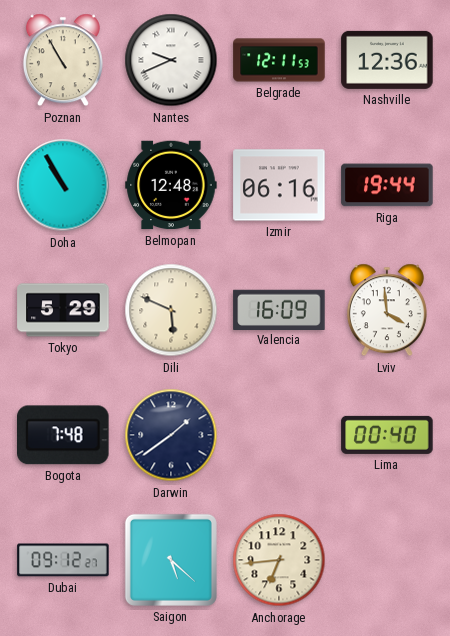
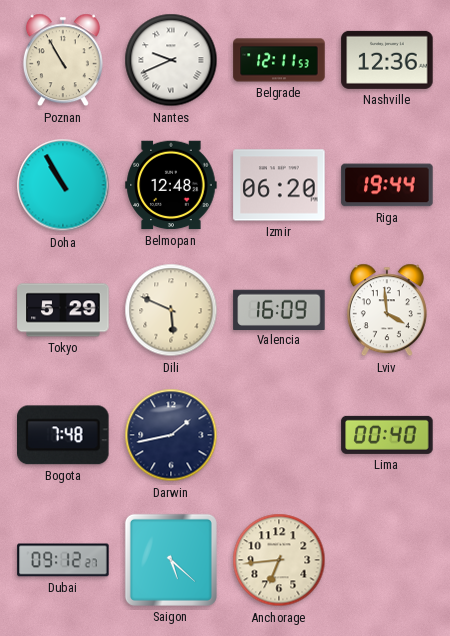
Izmir: 06:16 -> 06:20
Darwin: 1:39 -> 1:43
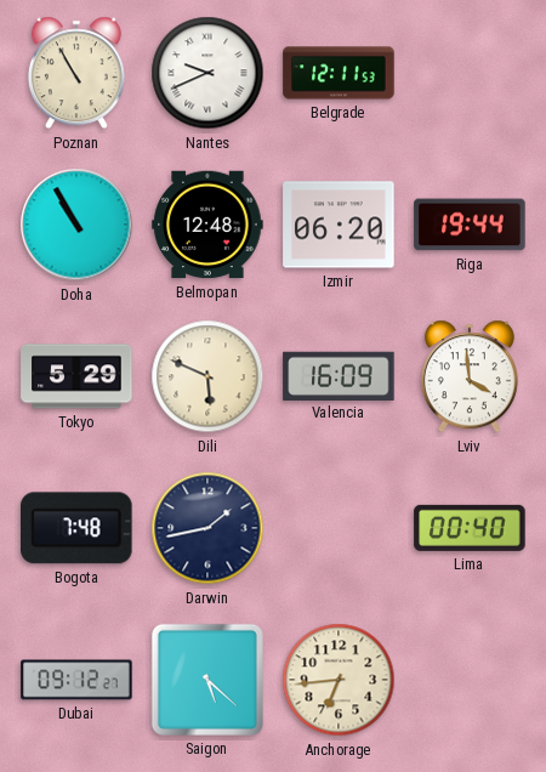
Nashville: 12:36 -> none
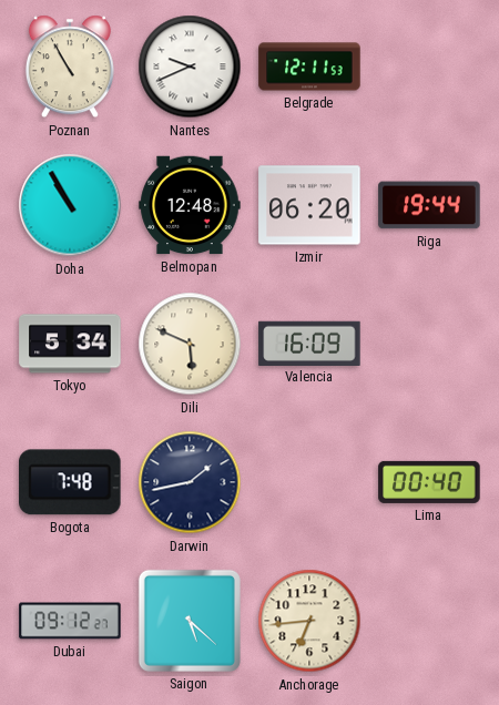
Tokyo: 5:29 -> 5:34
Lviv: 3:59 -> none
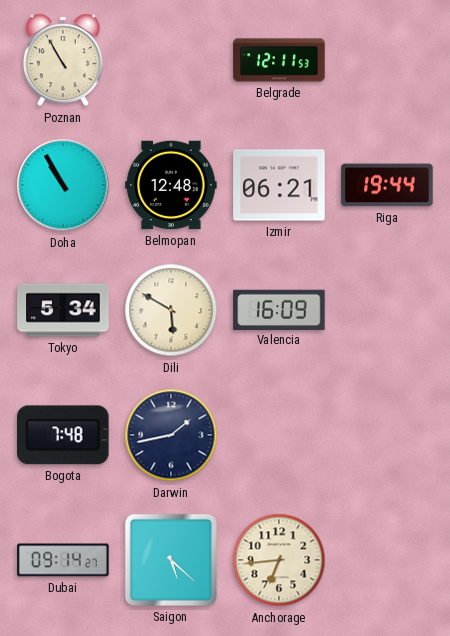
Nantes: 9:41 -> none
Izmir: 06:20 -> 06:21
Dili: 5:49 -> 5:50
Lima: 00:40 -> none
Dubai: 09:12 -> 09:14
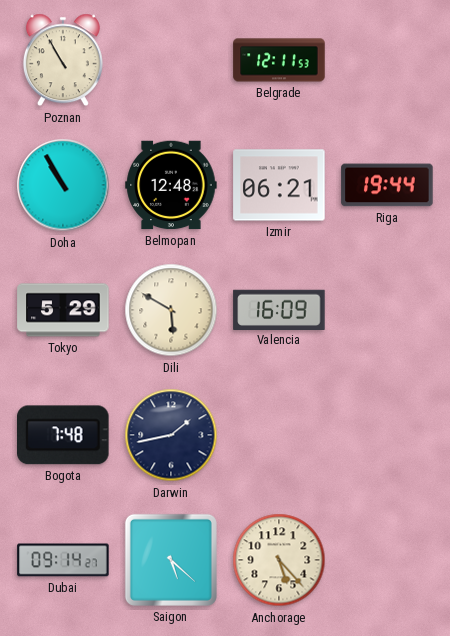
Tokyo: 5:34 -> 5:29
Anchorage: 6:44 -> 5:23
